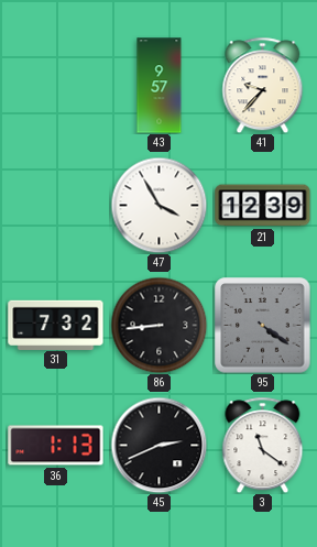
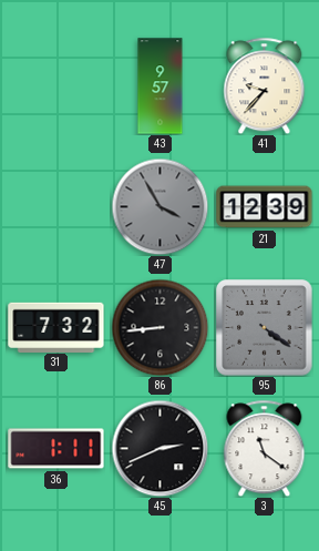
47 dial: white -> grey
36: 1:13 -> 1:11
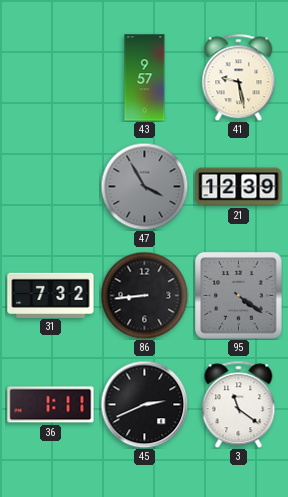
41: 9:37 -> 9:28
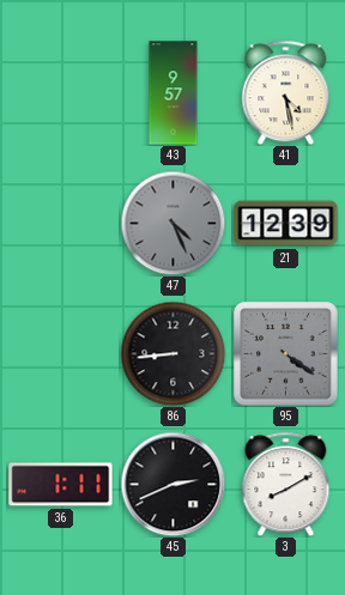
41: 9:28 -> 4:28
47: 3:55 -> 4:26
31: 7:32 -> none
3: 11:21 -> 8:10
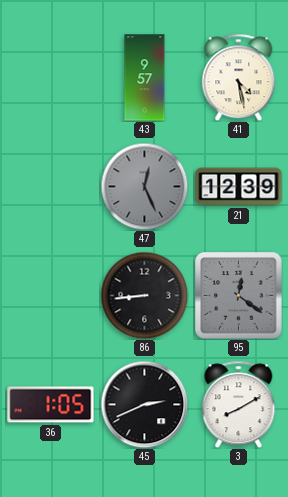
47: 4:26 -> 12:26
95: 4:21 -> 12:21
36: 1:11 -> 1:05
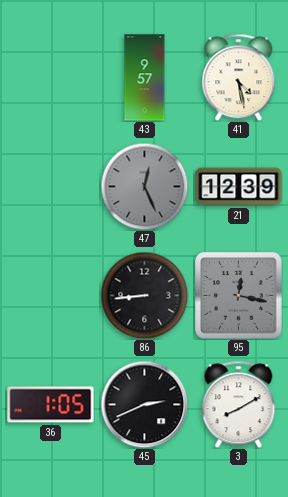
95: 12:21 -> 12:17
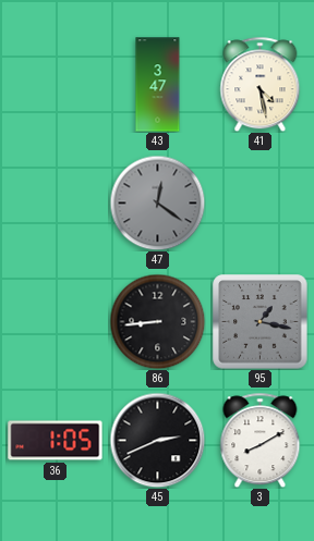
43: 9:57 -> 3:47
47: 12:26 -> 12:21
21: 12:39 -> none
95: 12:17 -> 1:17
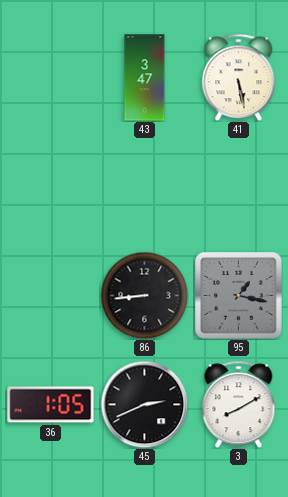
41: 4:28 -> 5:28
47: 12:21 -> none
